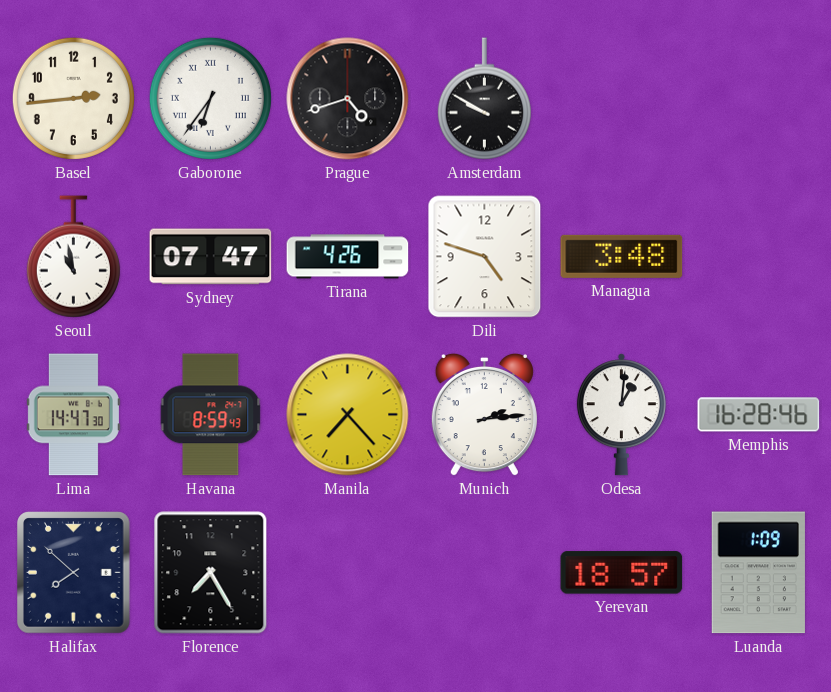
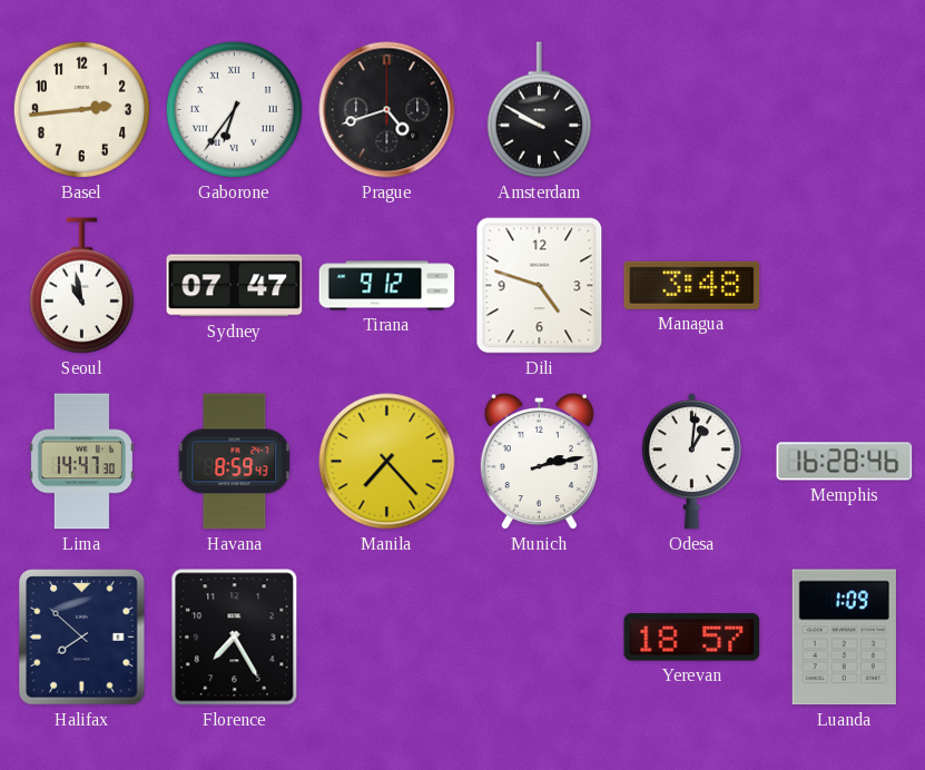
Tirana: 4:26 -> 9:12
Munich: 2:14 -> 2:13
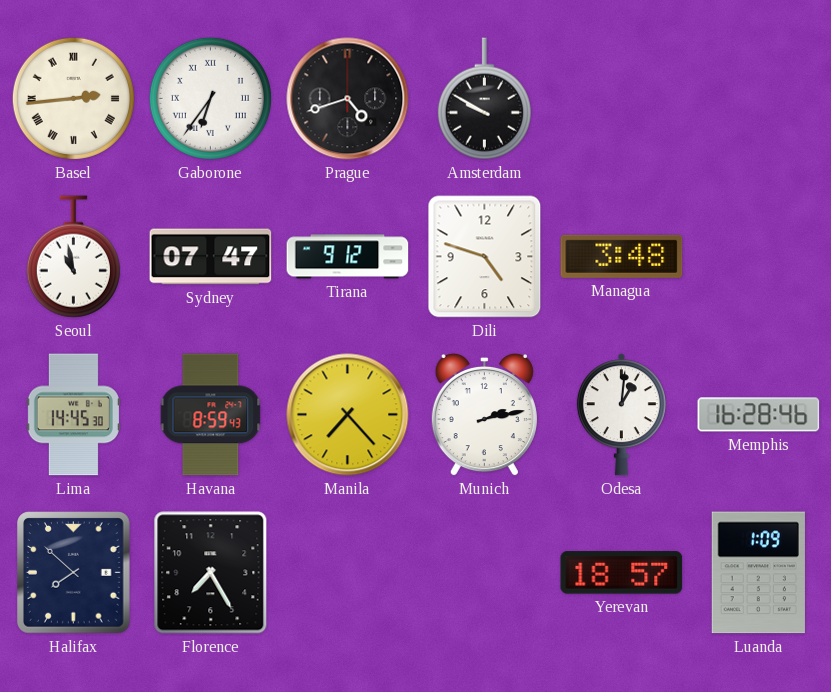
Basel numerals: Arabic -> Roman
Lima: 14:47 -> 14:45
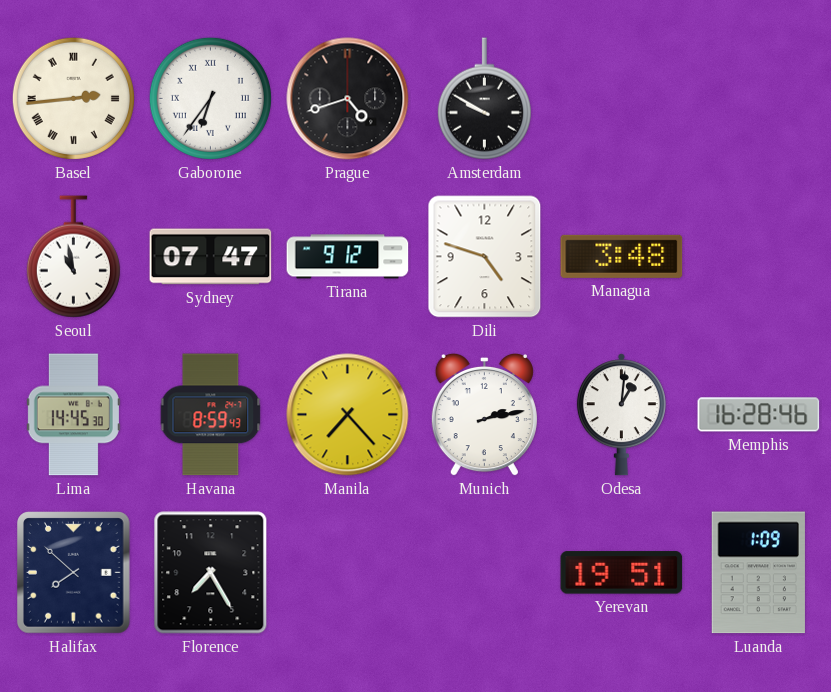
Yerevan: 18:57 -> 19:51
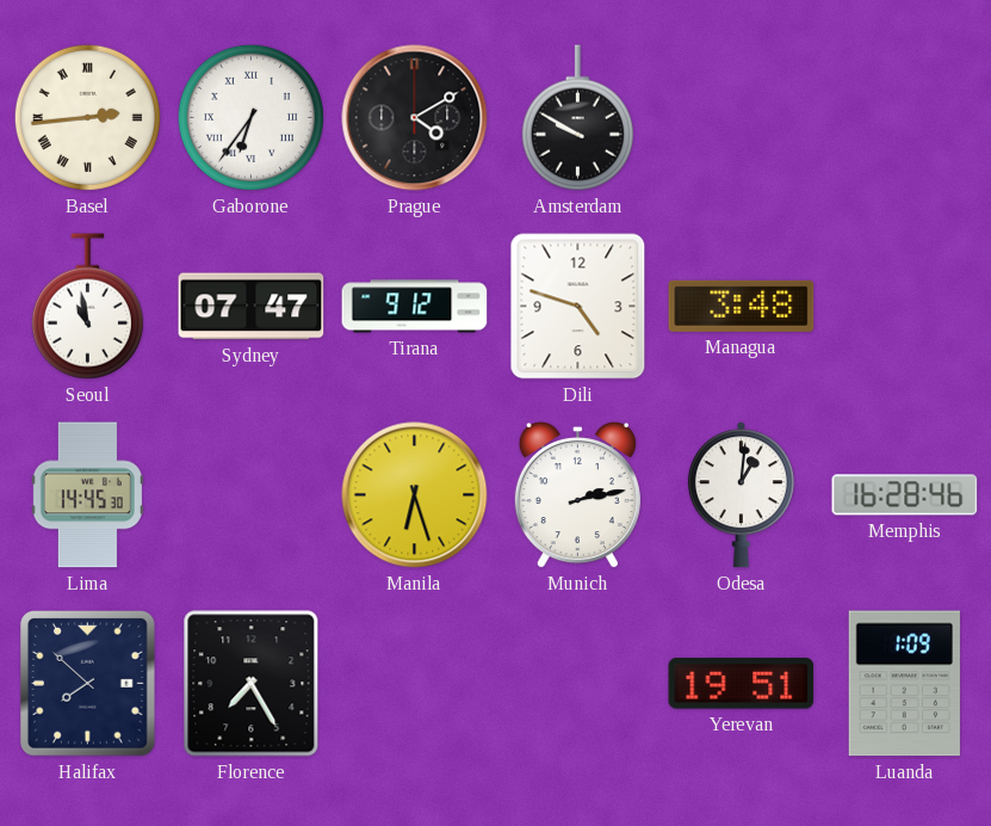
Prague: 4:42 -> 4:10
Havana: 8:59 -> none
Manila: 7:23 -> 6:27
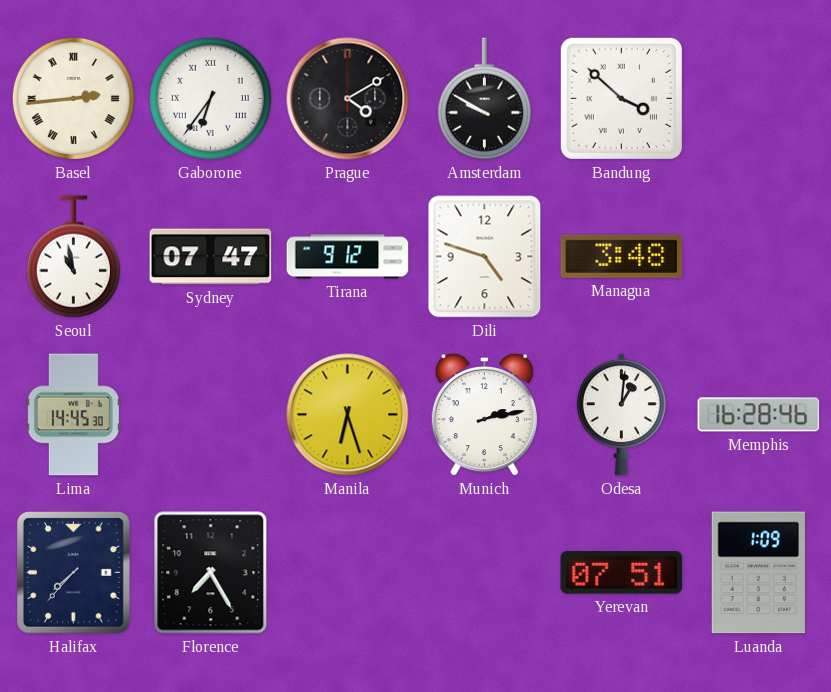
Bandung: none -> 3:52
Halifax: 7:52 -> 7:37
Yerevan: 19:51 -> 07:51
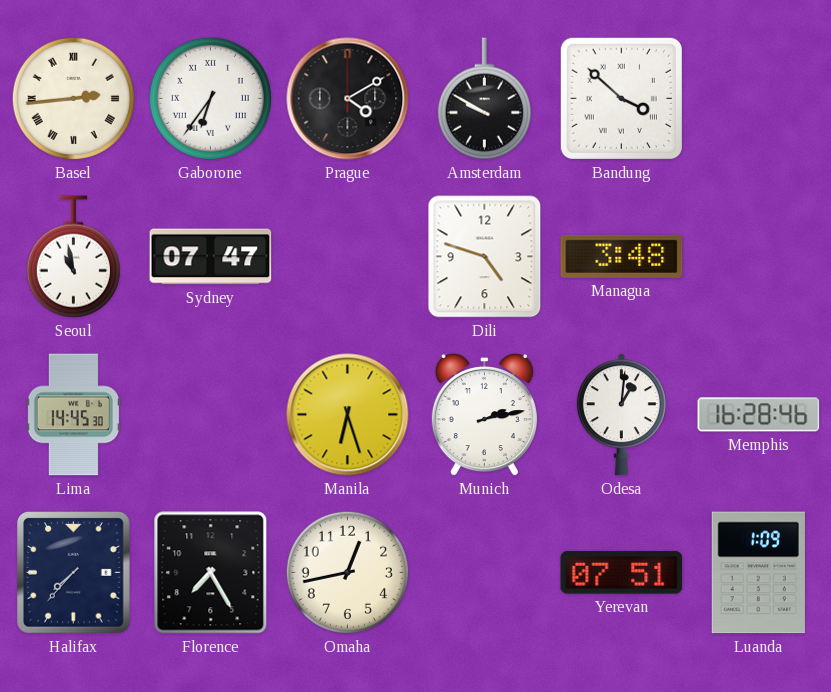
Tirana: 9:12 -> none
Omaha: none -> 12:43
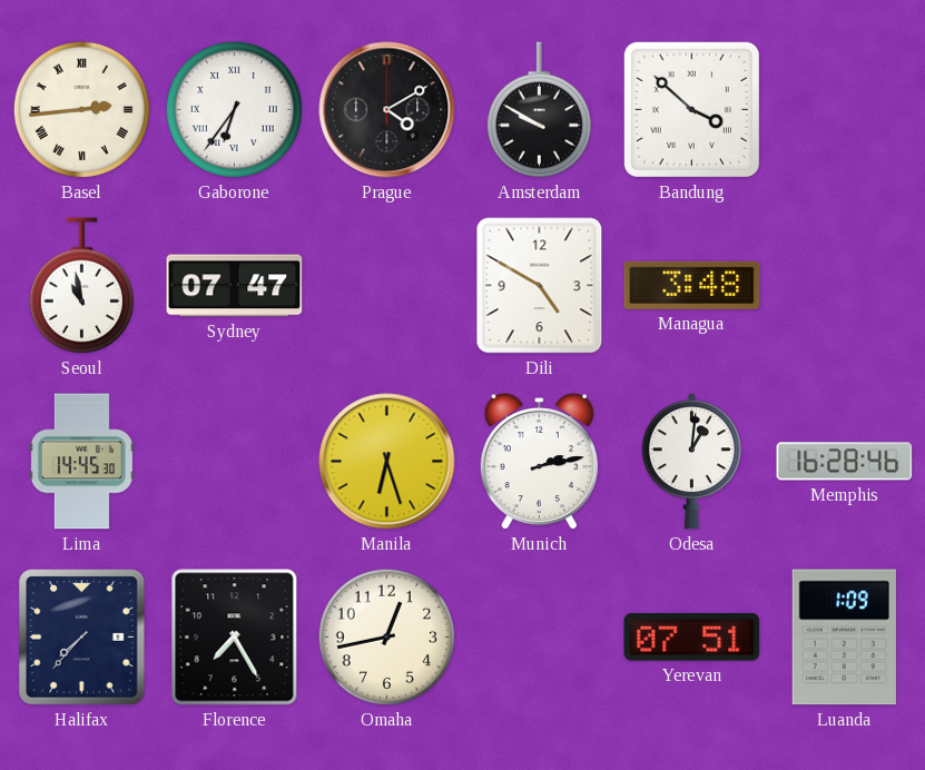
Dili: 4:48 -> 4:50
